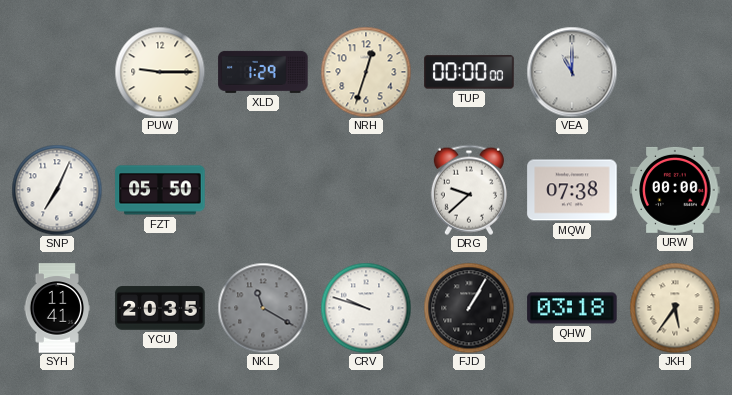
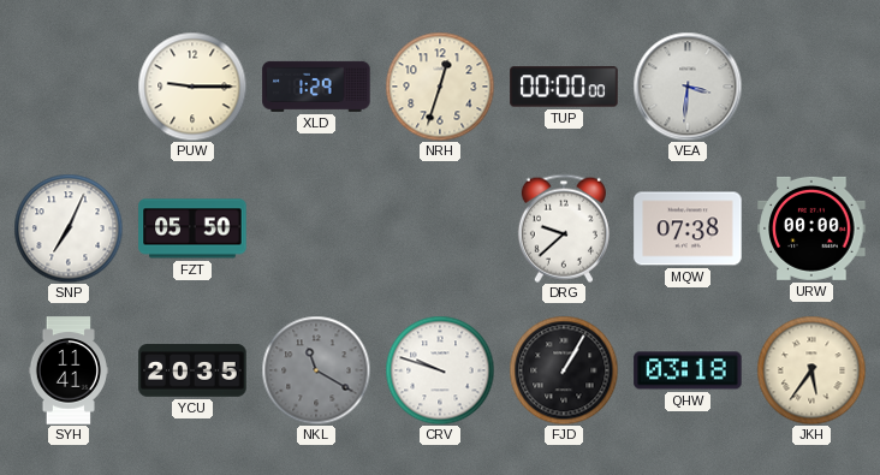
VEA: 11:00 -> 3:31
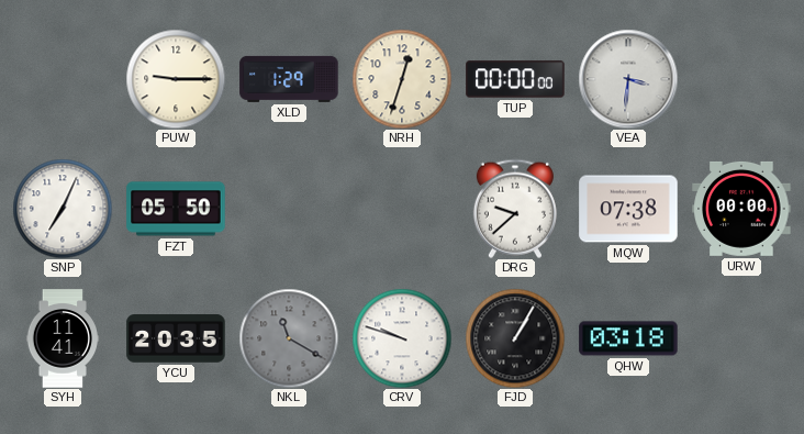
JKH: 5:36 -> none
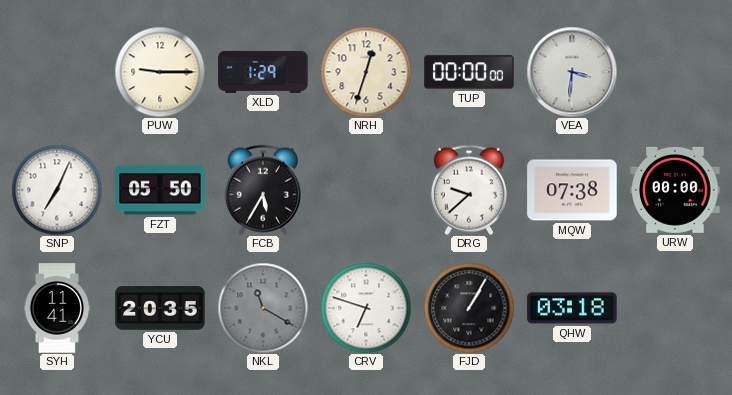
FCB: none -> 5:35
CRV: 9:48 -> 6:48
